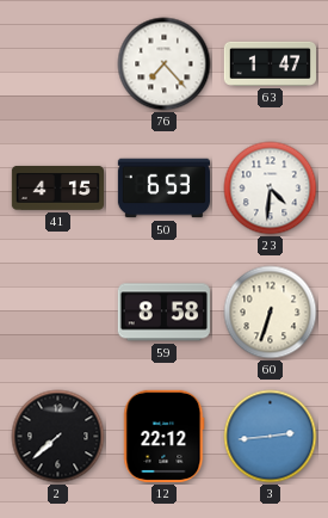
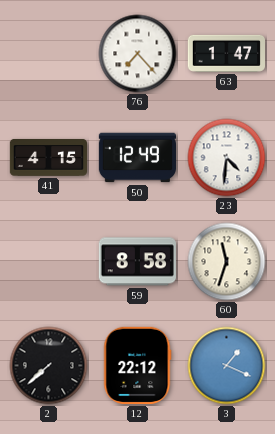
50: 6:53 -> 12:49
60: 6:33 -> 11:33
3: 2:44 -> 1:19
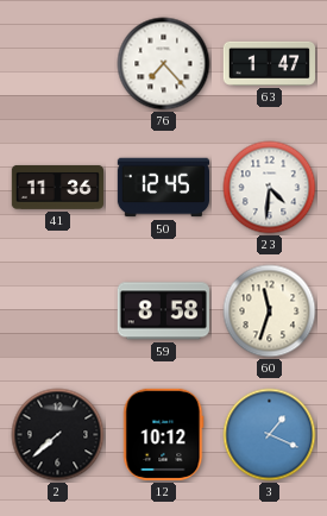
41: 4:15 -> 11:36
50: 12:49 -> 12:45
12: 22:12 -> 10:12
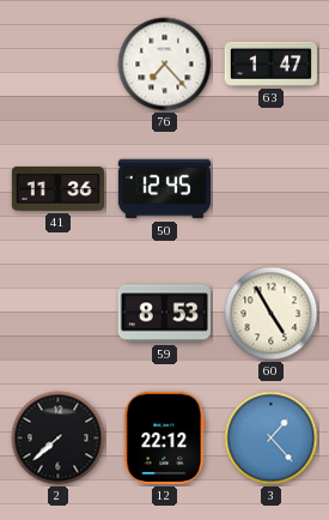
23: 4:31 -> none
59: 8:58 -> 8:53
60: 11:33 -> 4:55
12: 10:12 -> 22:12
3: 1:19 -> 1:23
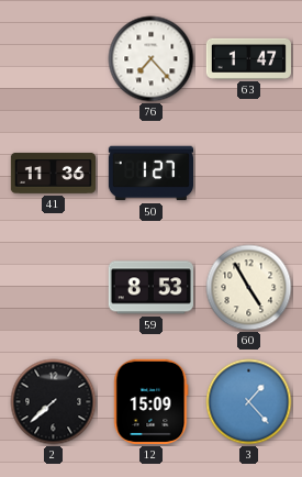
50: 12:45 -> 1:27
12: 22:12 -> 15:09
